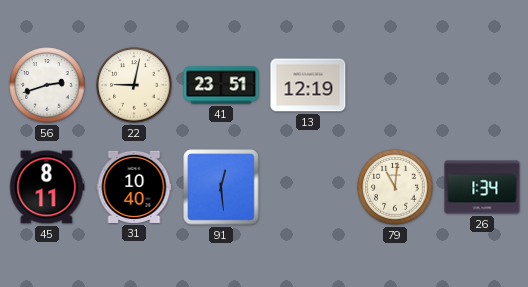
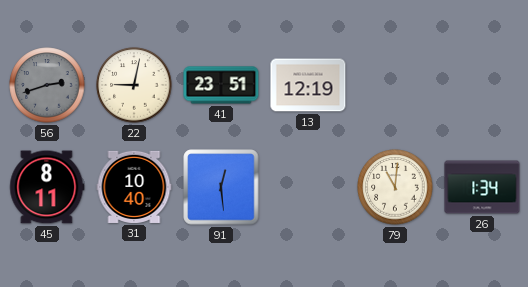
56 dial: white -> grey
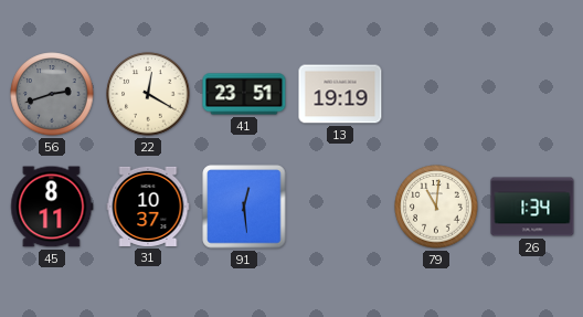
22: 9:02 -> 12:20
13: 12:19 -> 19:19
31: 10:40 -> 10:37
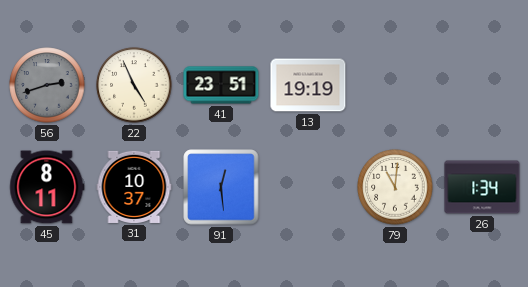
22: 12:20 -> 4:56
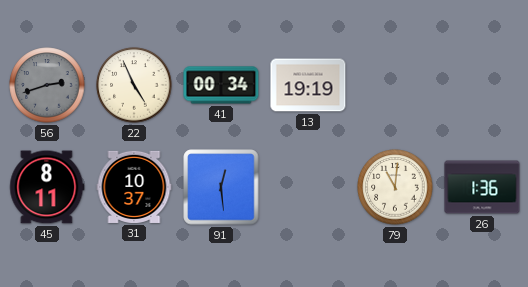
41: 23:51 -> 00:34
26: 1:34 -> 1:36
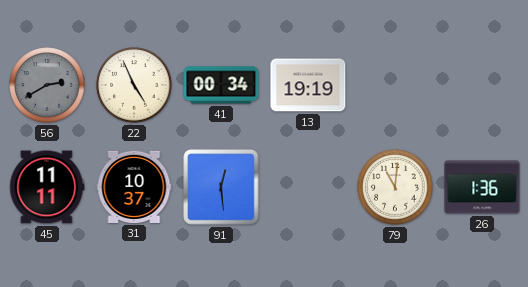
56: 2:42 -> 2:40
45: 8:11 -> 11:11
